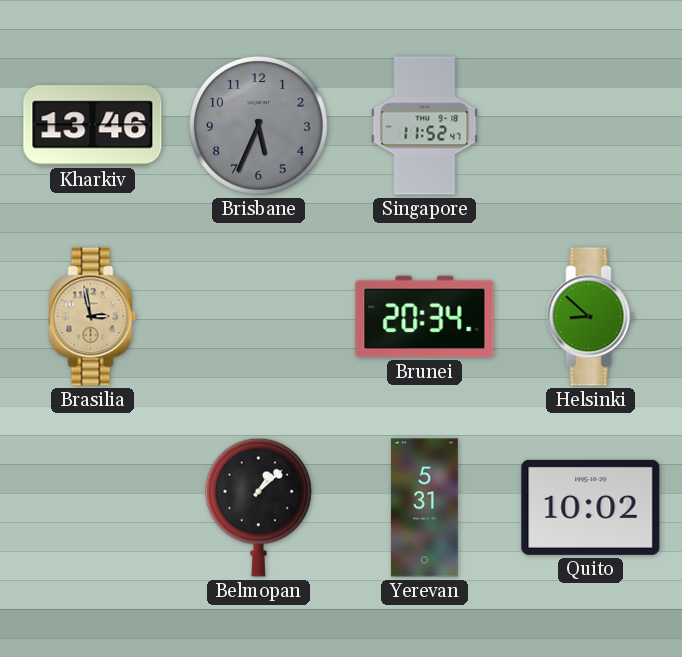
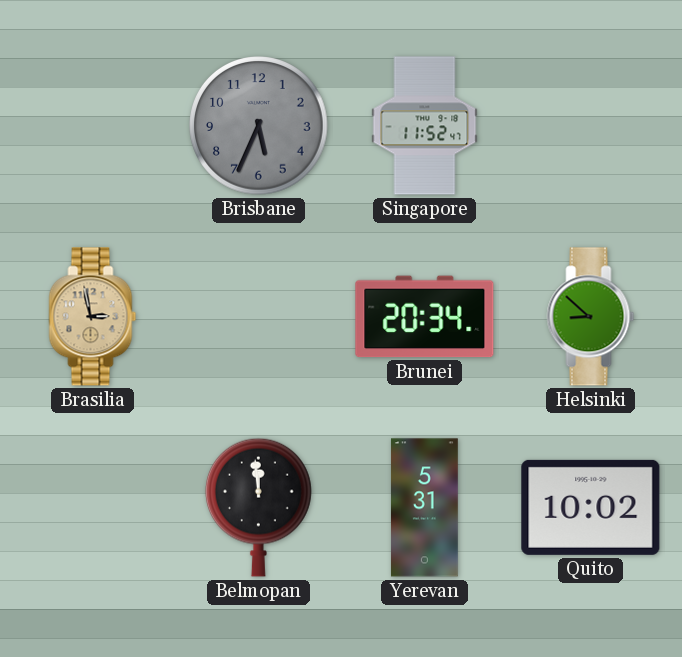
Kharkiv: 13:46 -> none
Belmopan: 1:08 -> 11:59
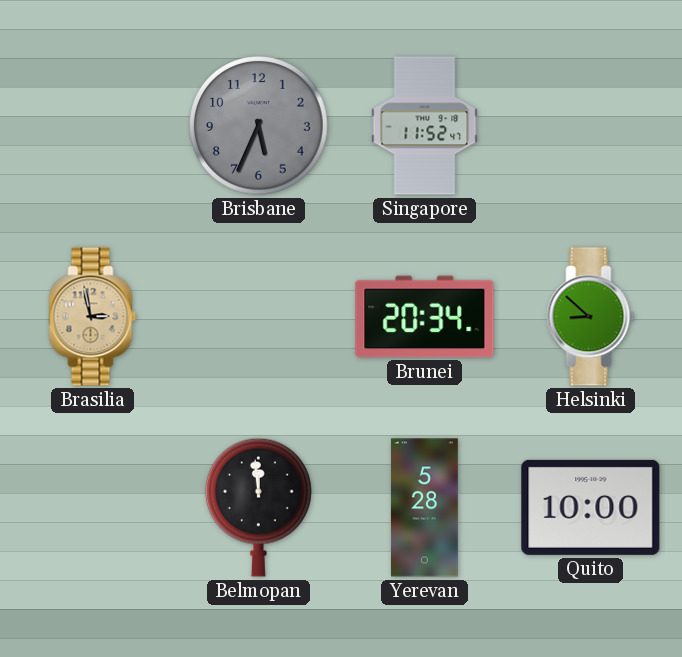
Yerevan: 5:31 -> 5:28
Quito: 10:02 -> 10:00
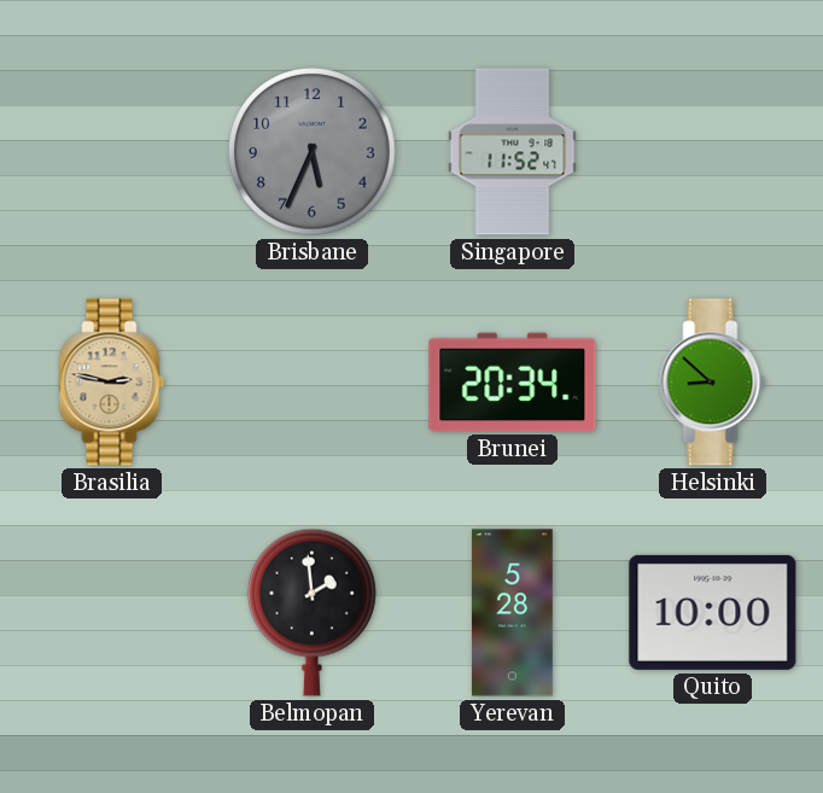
Brasilia: 2:58 -> 2:47
Belmopan: 11:59 -> 1:59
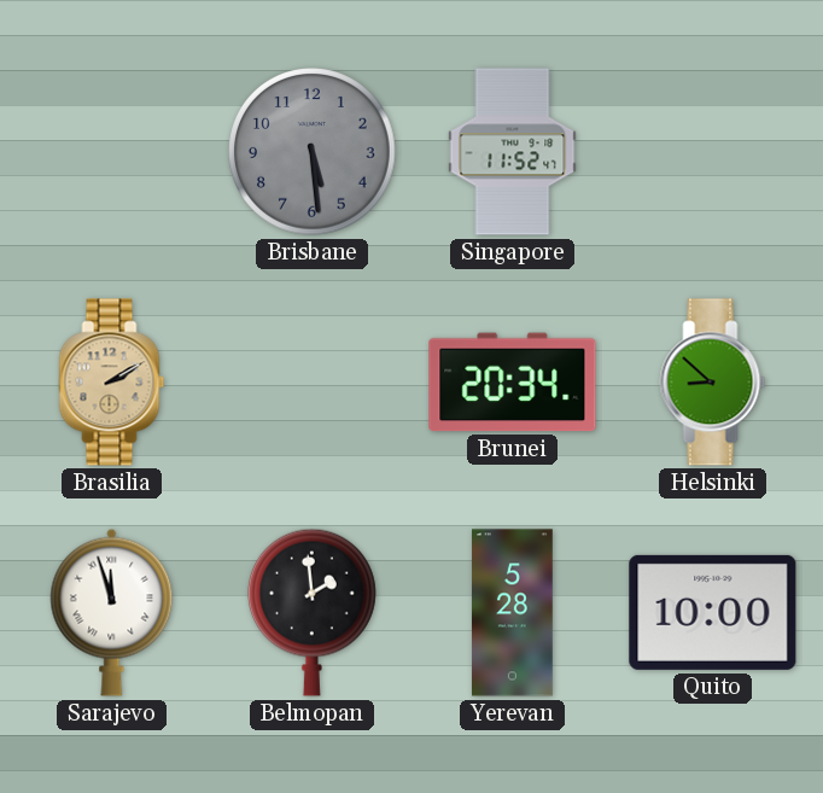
Brisbane: 5:34 -> 5:29
Brasilia: 2:47 -> 2:10
Sarajevo: none -> 11:57
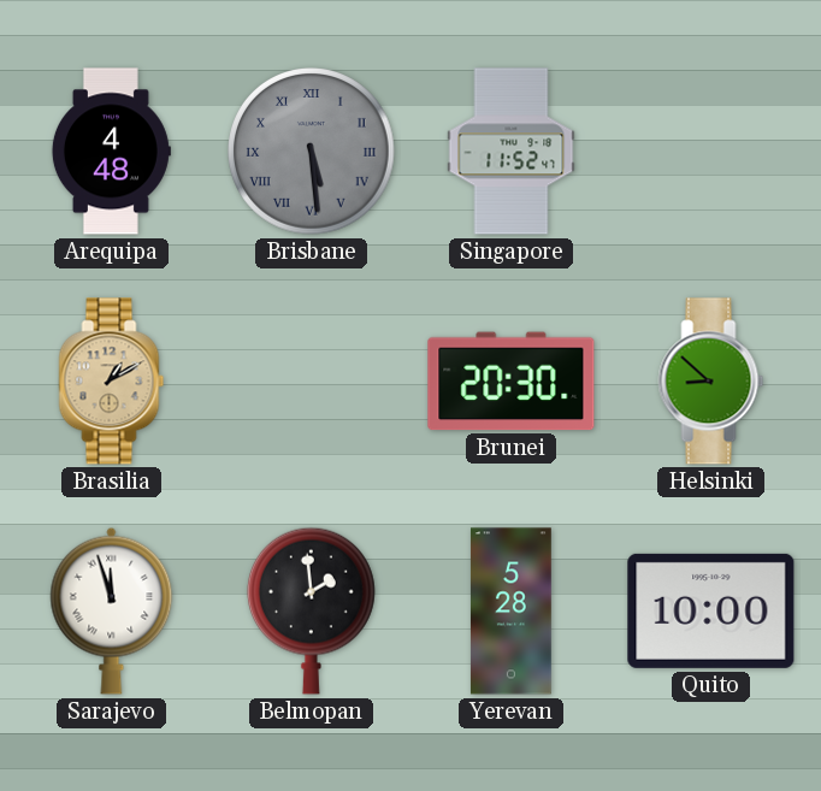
Arequipa: none -> 4:48
Brisbane numerals: Arabic -> Roman
Brasilia: 2:10 -> 1:10
Brunei: 20:34 -> 20:30
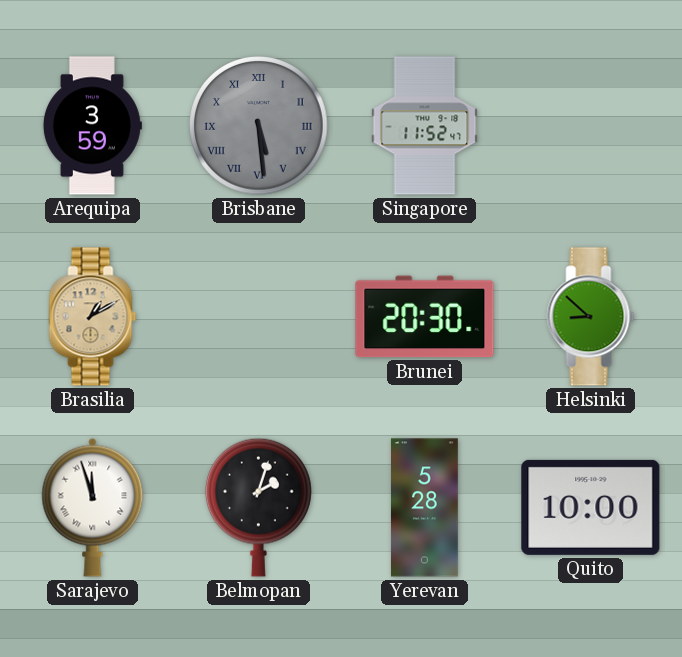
Arequipa: 4:48 -> 3:59
Belmopan: 1:59 -> 2:03
